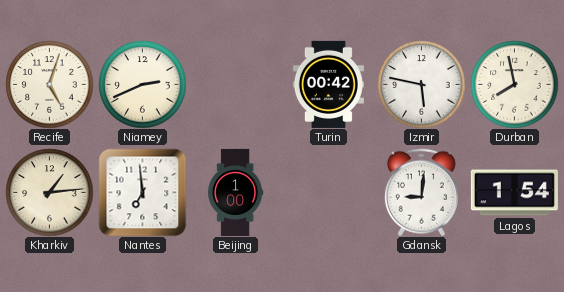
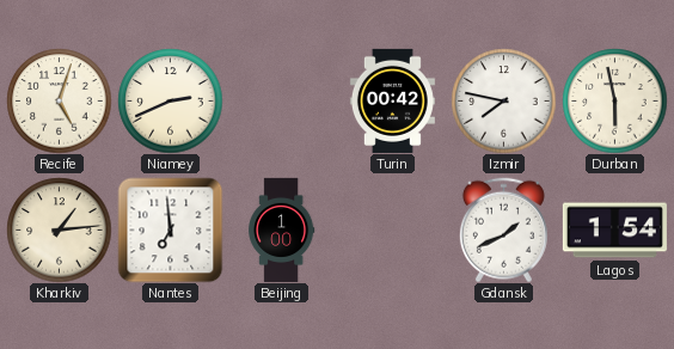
Izmir: 5:47 -> 7:47
Durban: 7:58 -> 5:58
Gdansk: 9:01 -> 1:41
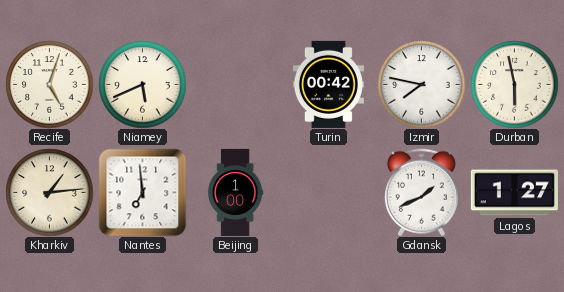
Niamey: 2:41 -> 5:41
Lagos: 1:54 -> 1:27
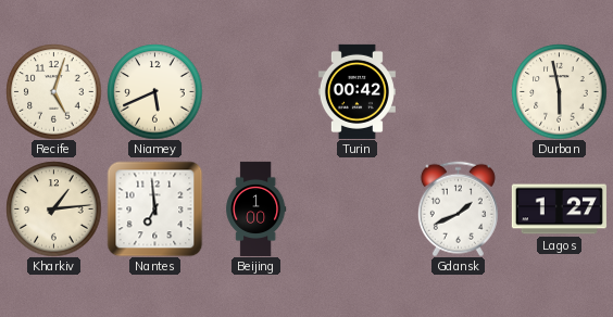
Izmir: 7:47 -> none
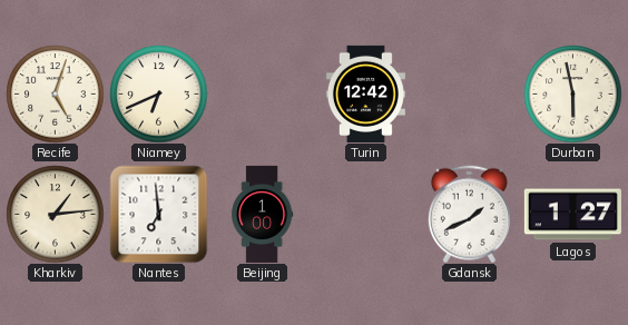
Niamey: 5:41 -> 6:41
Turin: 00:42 -> 12:42
